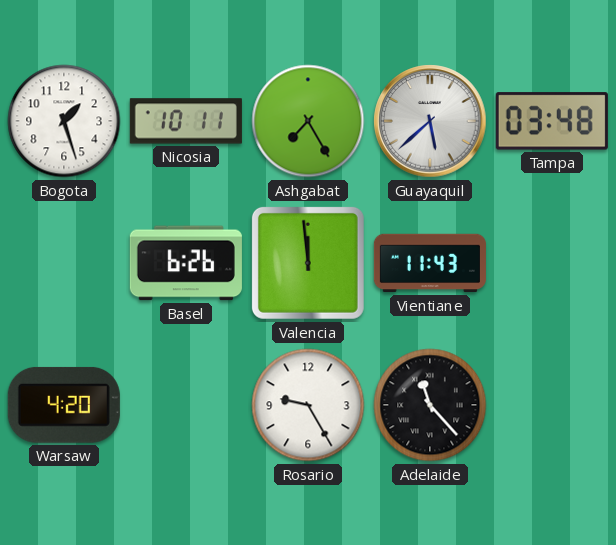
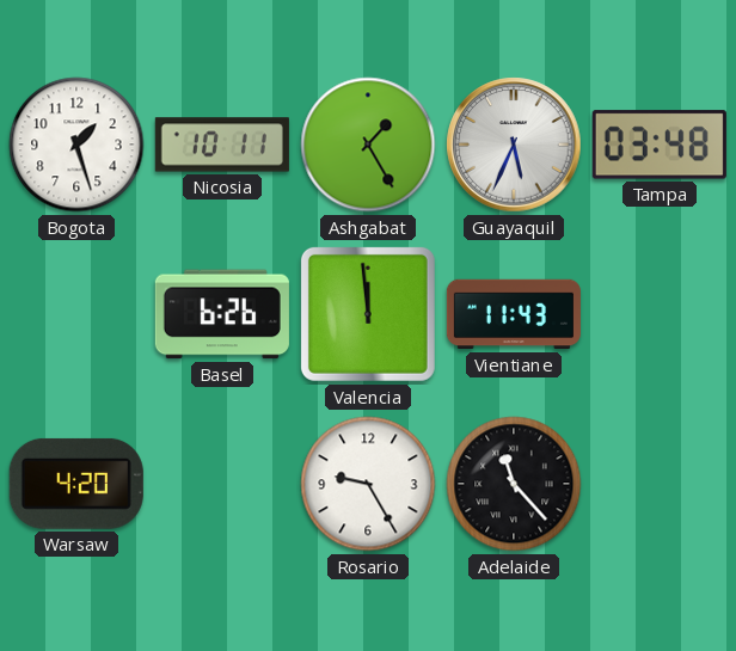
Ashgabat: 7:25 -> 1:25
Guayaquil: 5:38 -> 5:34
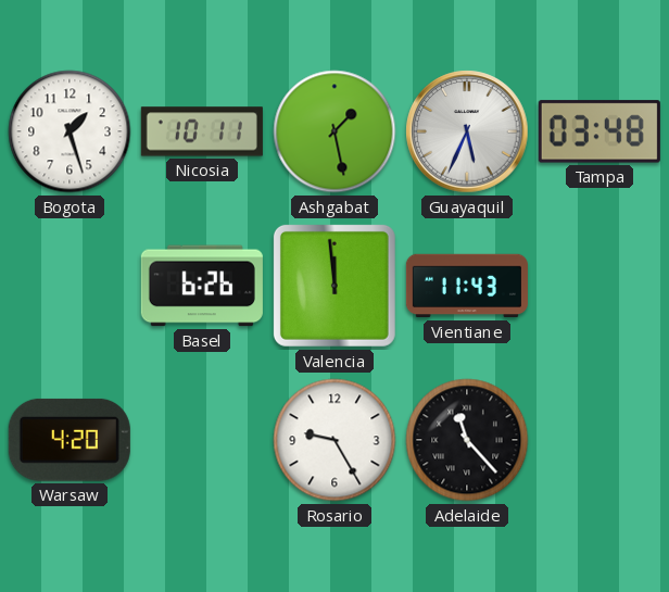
Ashgabat: 1:25 -> 1:28
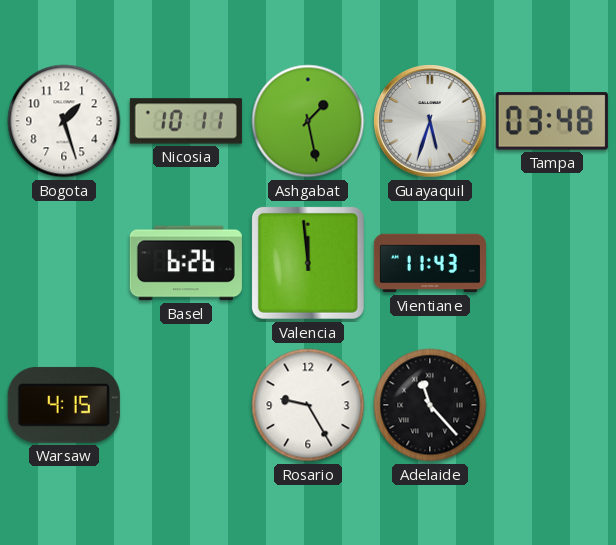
Guayaquil: 5:34 -> 5:33
Warsaw: 4:20 -> 4:15
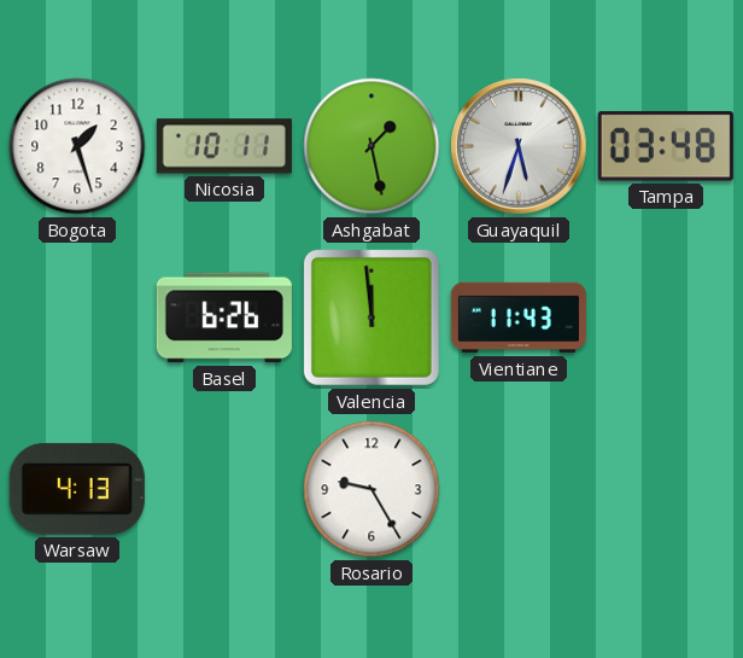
Warsaw: 4:15 -> 4:13
Adelaide: 11:23 -> none
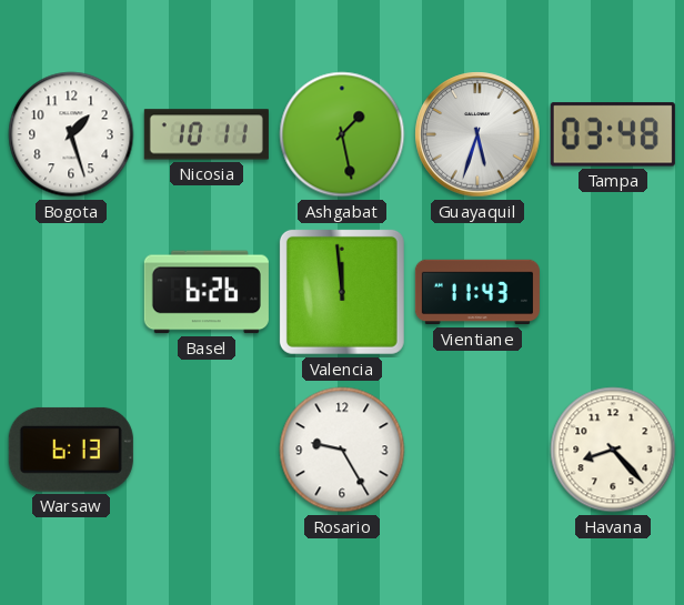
Warsaw: 4:13 -> 6:13
Havana: none -> 8:23
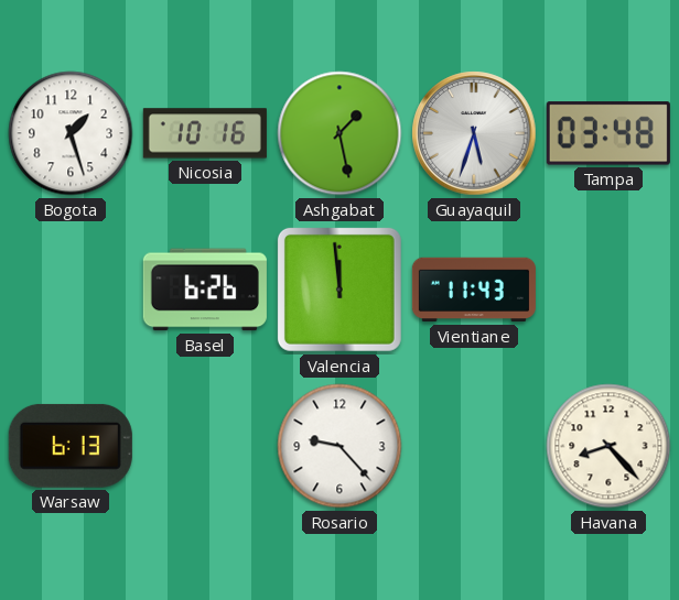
Nicosia: 10:11 -> 10:16
Rosario: 9:25 -> 9:23
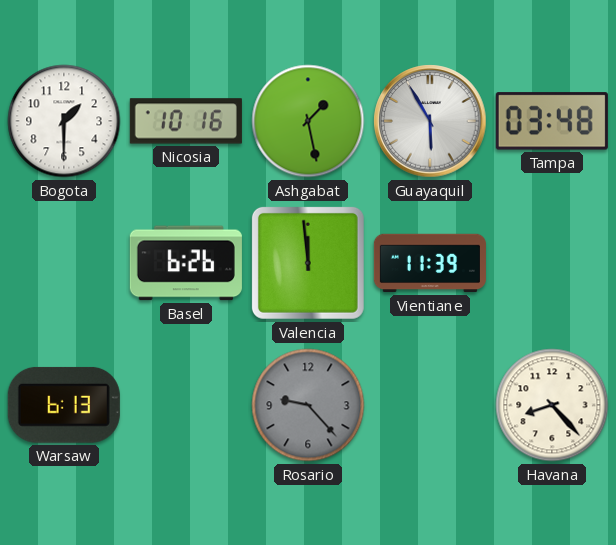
Bogota: 1:27 -> 1:30
Guayaquil: 5:33 -> 5:55
Vientiane: 11:43 -> 11:39
Rosario dial: white -> grey
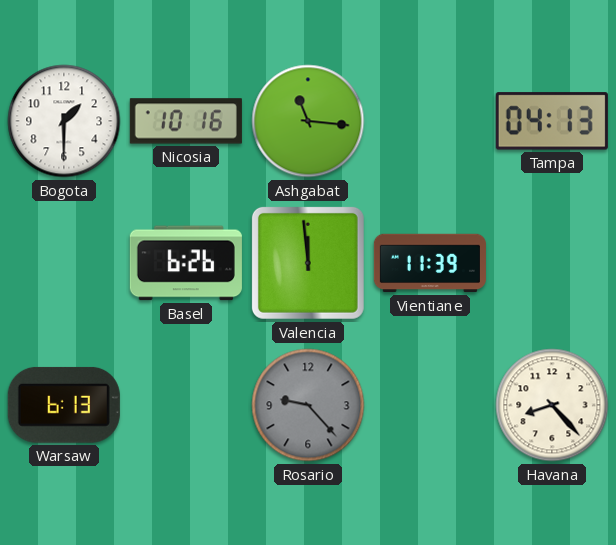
Ashgabat: 1:28 -> 11:16
Guayaquil: 5:55 -> none
Tampa: 03:48 -> 04:13
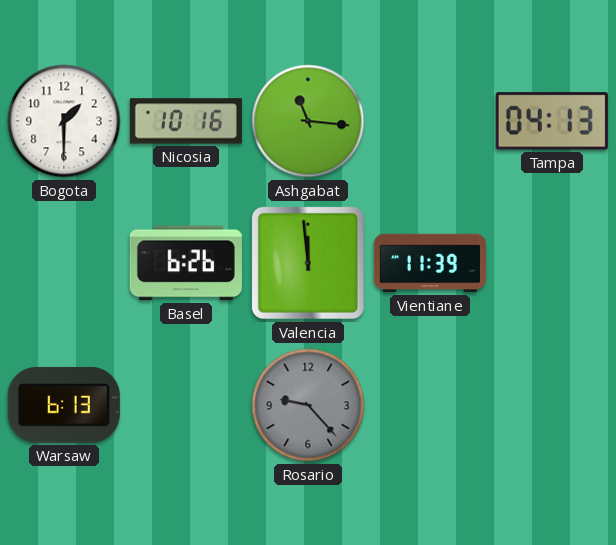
Havana: 8:23 -> none
